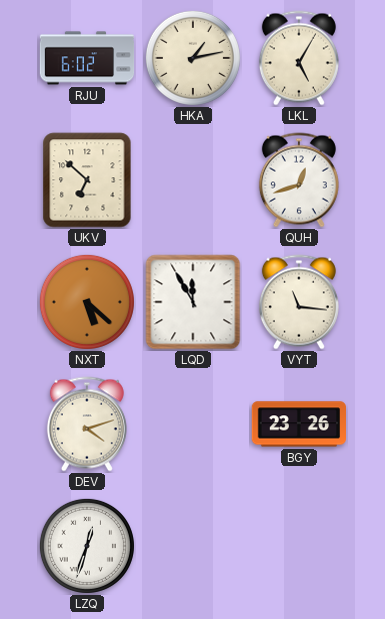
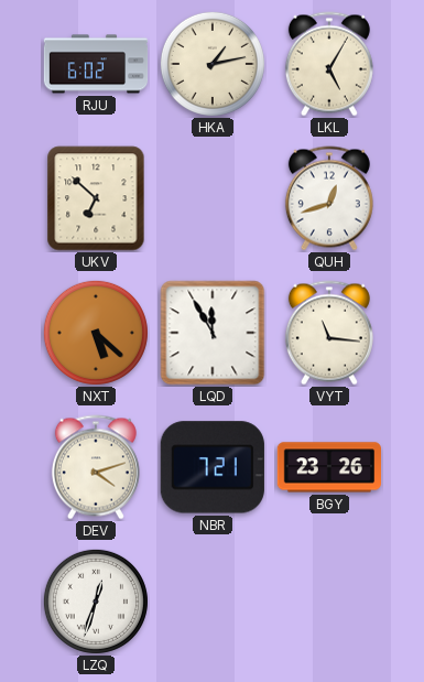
NBR: none -> 7:21
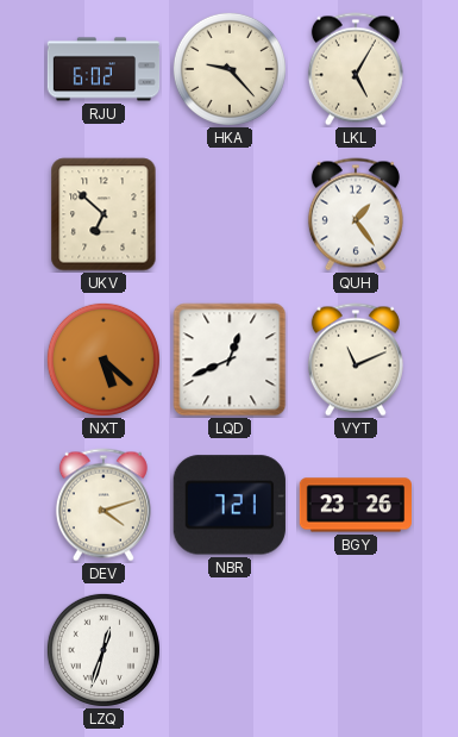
HKA: 1:13 -> 9:23
QUH: 12:42 -> 1:24
LQD: 11:55 -> 12:41
VYT: 11:16 -> 11:11
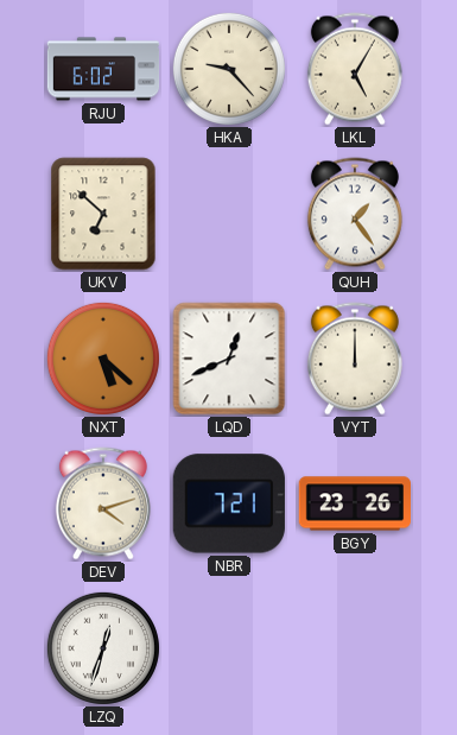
VYT: 11:11 -> 12:00
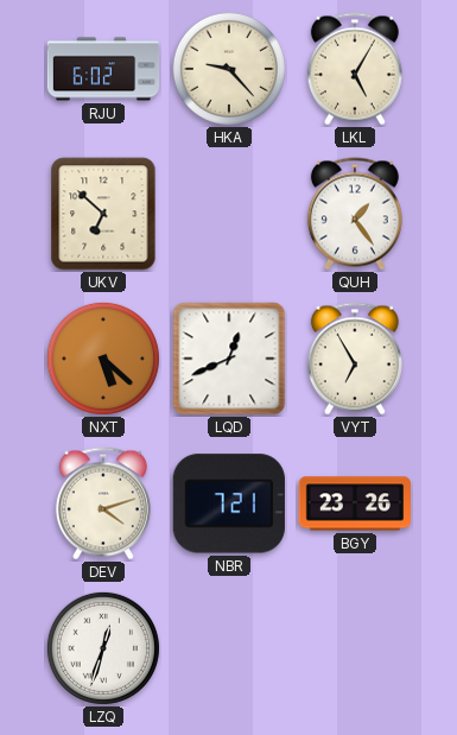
VYT: 12:00 -> 6:55
